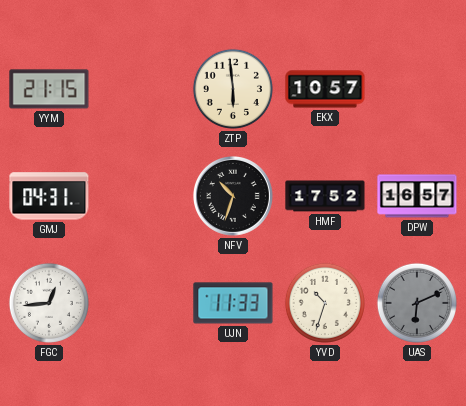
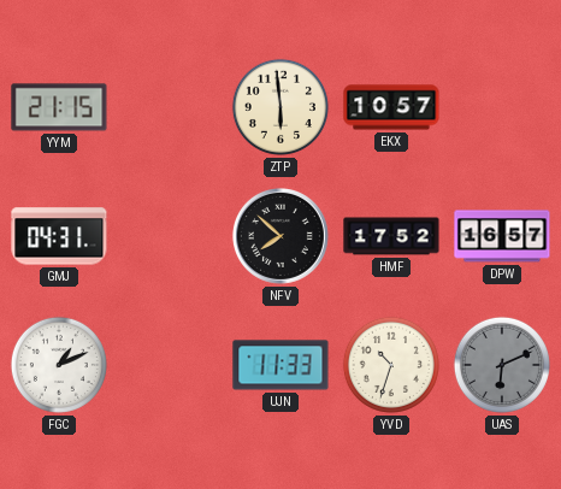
NFV: 10:33 -> 7:52
FGC: 12:44 -> 1:11
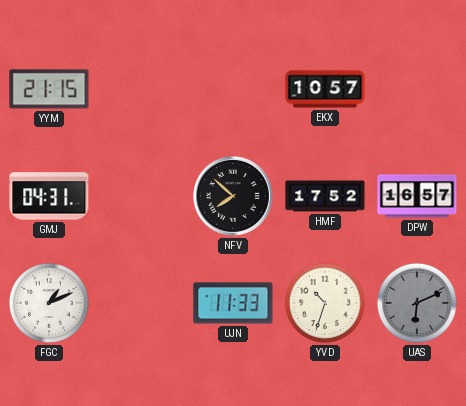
ZTP: 5:59 -> none
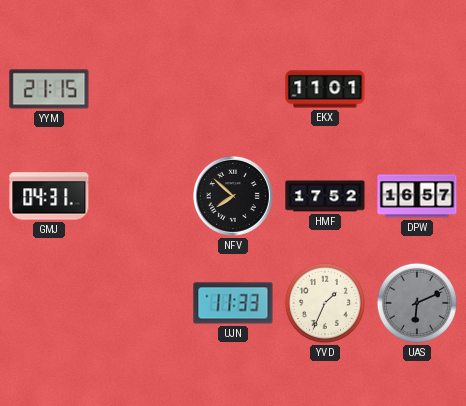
EKX: 10:57 -> 11:01
FGC: 1:11 -> none
YVD: 10:33 -> 1:34
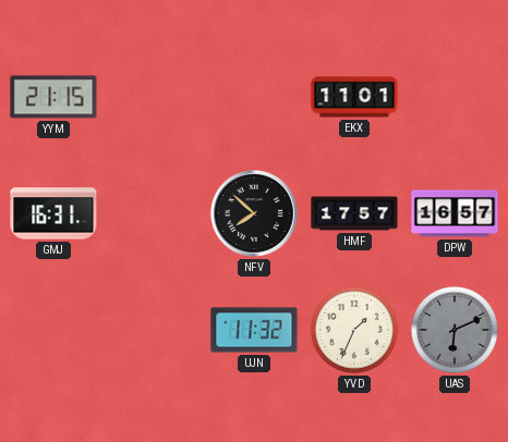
GMJ: 04:31 -> 16:31
HMF: 17:52 -> 17:57
UJN: 11:33 -> 11:32
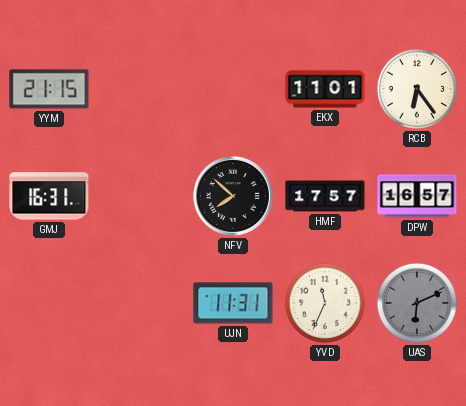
RCB: none -> 6:24
UJN: 11:32 -> 11:31
YVD: 1:34 -> 11:34
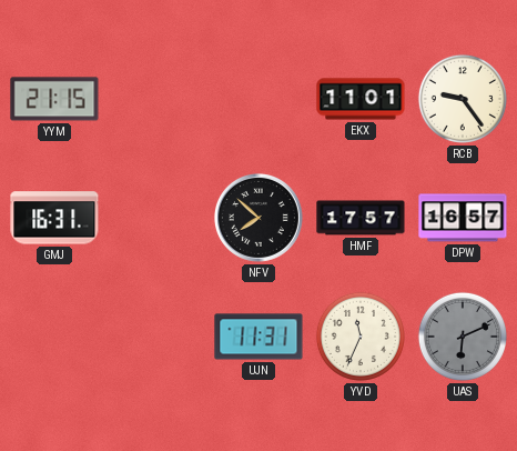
RCB: 6:24 -> 9:24
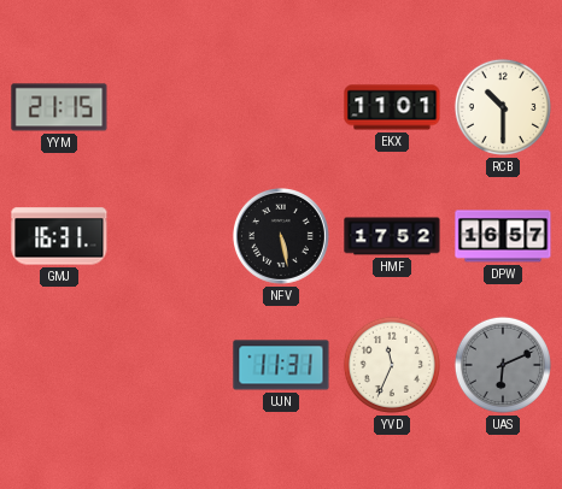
RCB: 9:24 -> 10:30
NFV: 7:52 -> 5:28
HMF: 17:57 -> 17:52
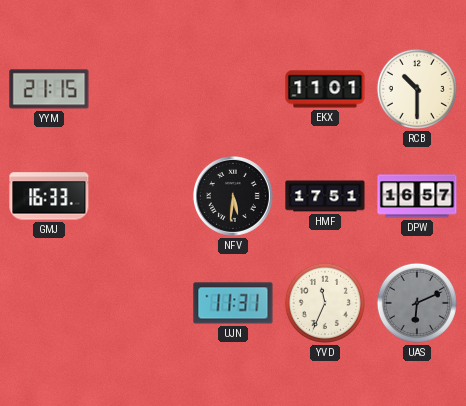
GMJ: 16:31 -> 16:33
NFV: 5:28 -> 5:31
HMF: 17:52 -> 17:51
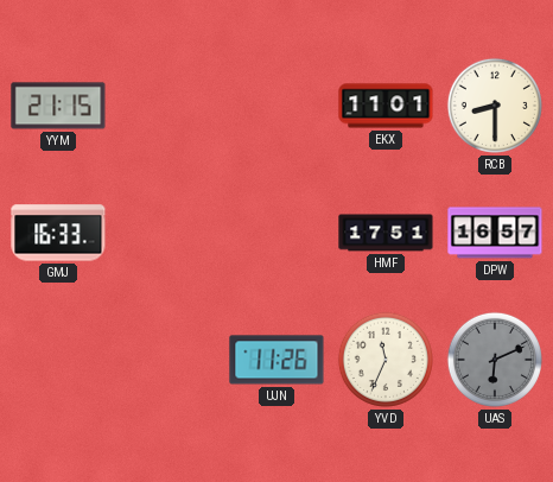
RCB: 10:30 -> 8:30
NFV: 5:31 -> none
UJN: 11:31 -> 11:26
